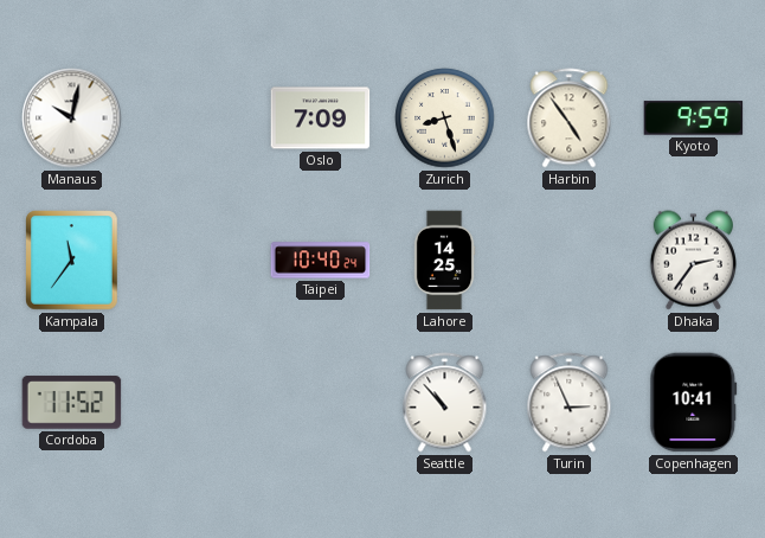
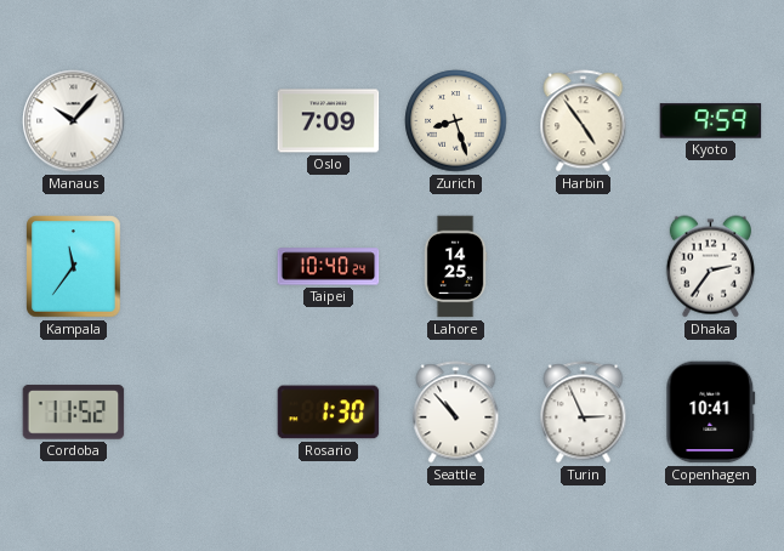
Manaus: 10:02 -> 10:07
Rosario: none -> 1:30
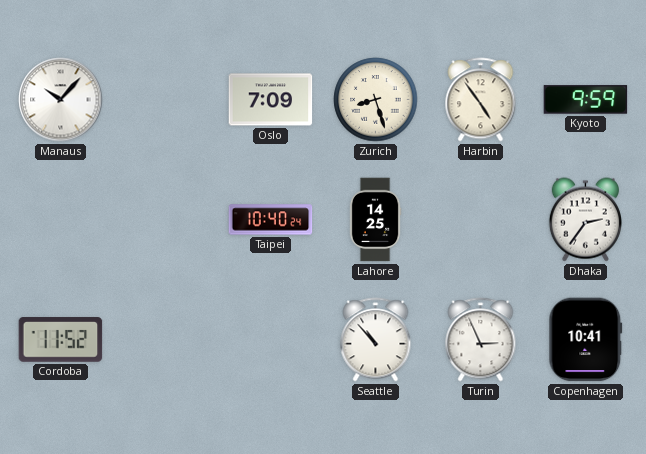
Kampala: 11:36 -> none
Rosario: 1:30 -> none
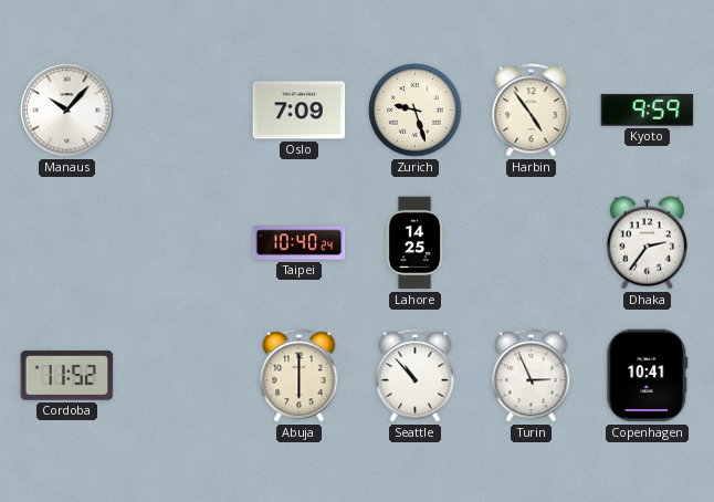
Zurich: 8:27 -> 9:27
Abuja: none -> 6:00
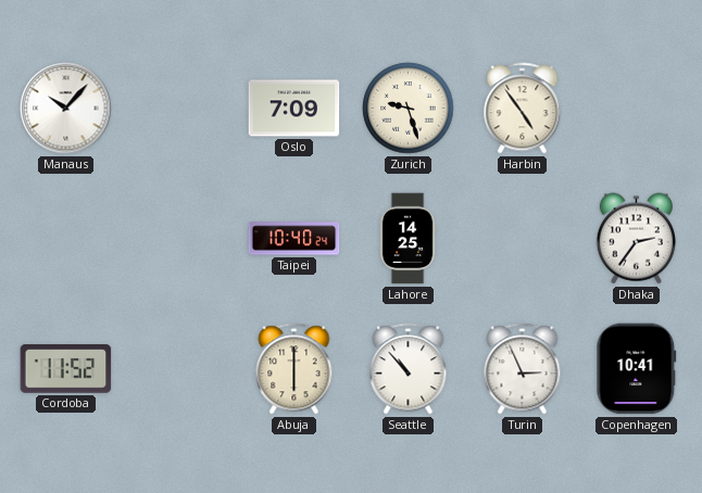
Kyoto: 9:59 -> none
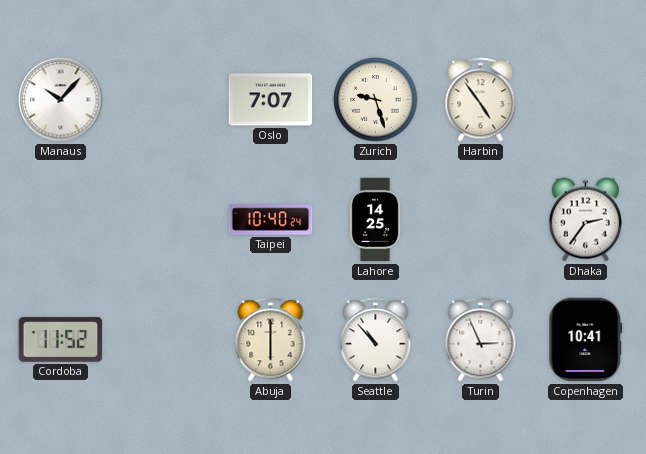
Oslo: 7:09 -> 7:07
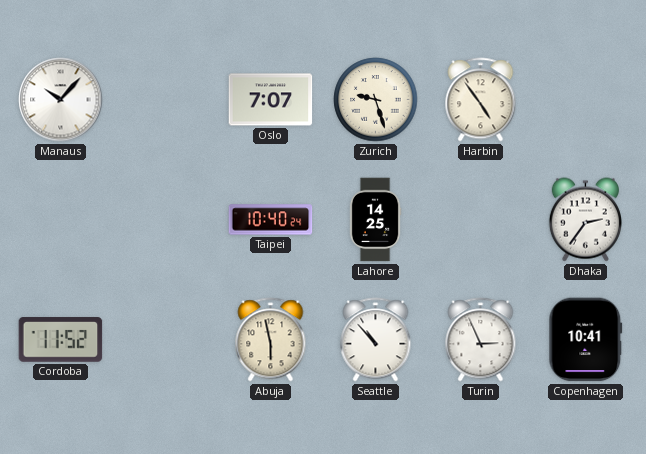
Abuja: 6:00 -> 5:58
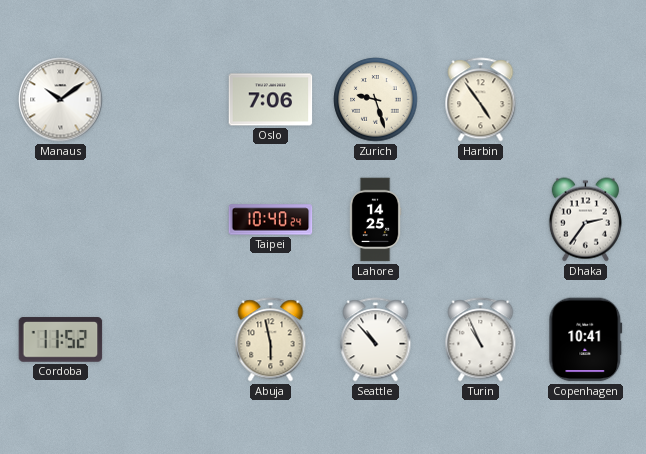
Manaus: 10:07 -> 10:09
Oslo: 7:07 -> 7:06
Turin: 2:56 -> 10:56
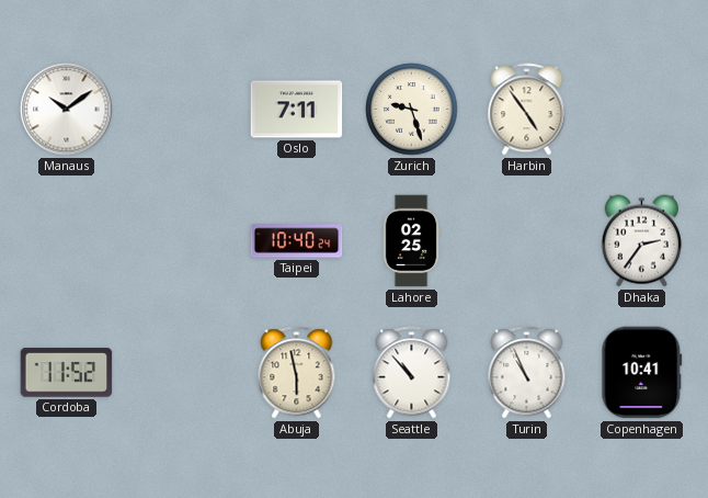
Oslo: 7:06 -> 7:11
Lahore: 14:25 -> 02:25
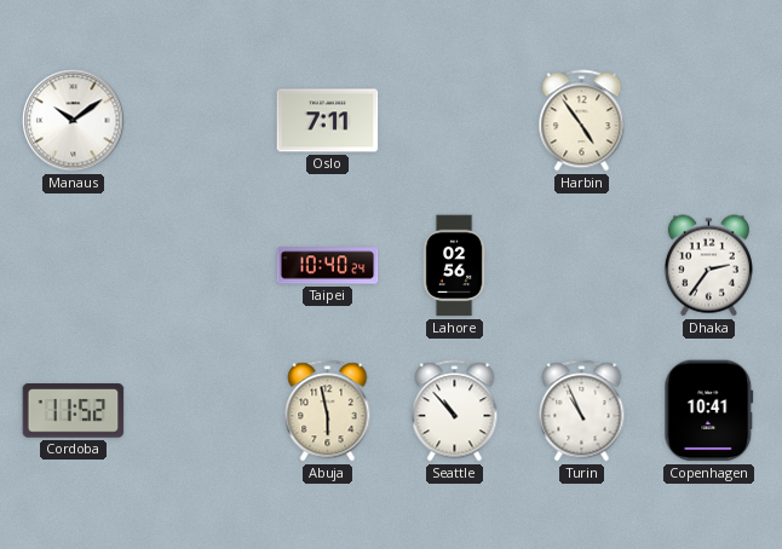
Zurich: 9:27 -> none
Lahore: 02:25 -> 02:56
